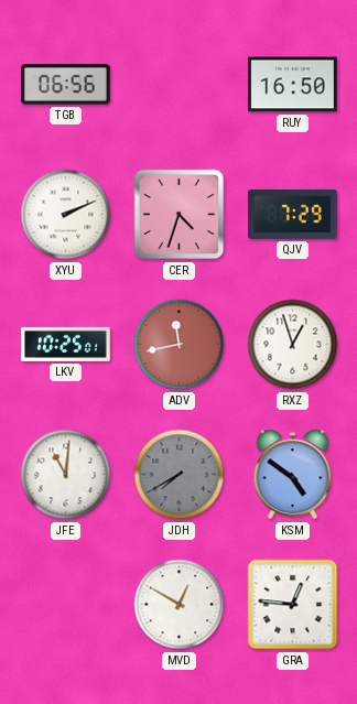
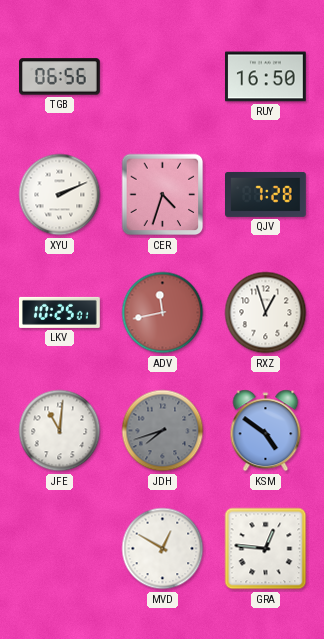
QJV: 7:29 -> 7:28
JDH: 7:40 -> 7:42
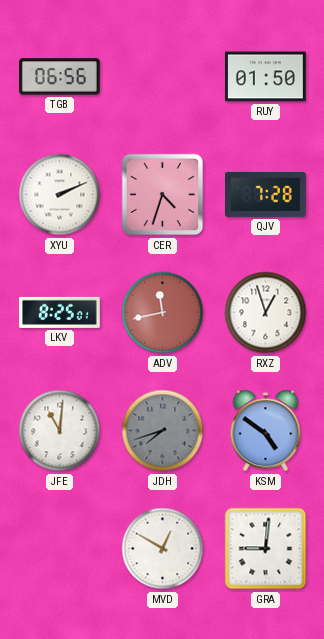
RUY: 16:50 -> 01:50
LKV: 10:25 -> 8:25
GRA: 12:46 -> 9:01
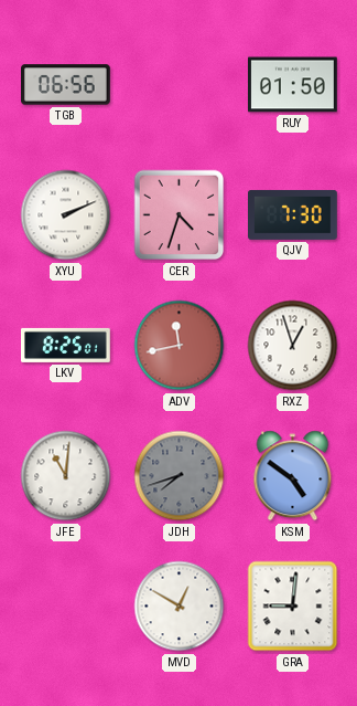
QJV: 7:28 -> 7:30
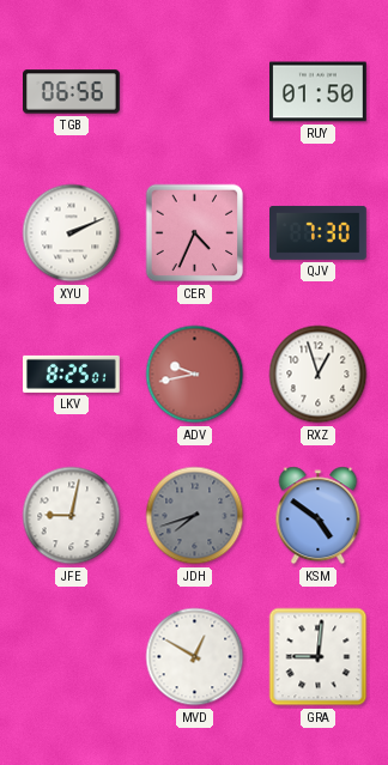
CER: 4:33 -> 4:34
ADV: 11:43 -> 9:43
JFE: 11:01 -> 9:02
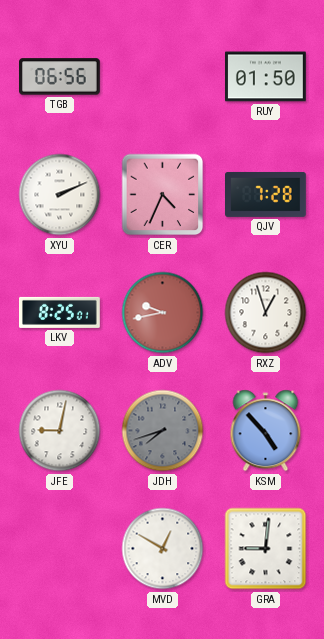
QJV: 7:30 -> 7:28
KSM: 4:51 -> 4:53
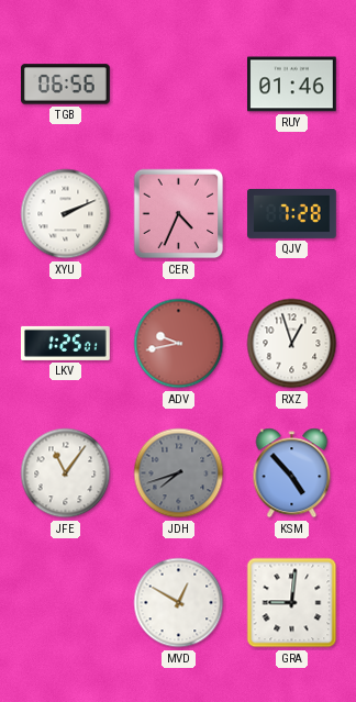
RUY: 01:50 -> 01:46
LKV: 8:25 -> 1:25
JFE: 9:02 -> 11:06
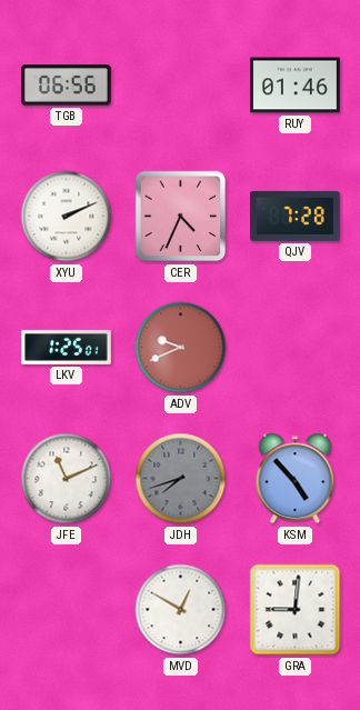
ADV: 9:43 -> 9:41
RXZ: 12:57 -> none
JFE: 11:06 -> 11:11
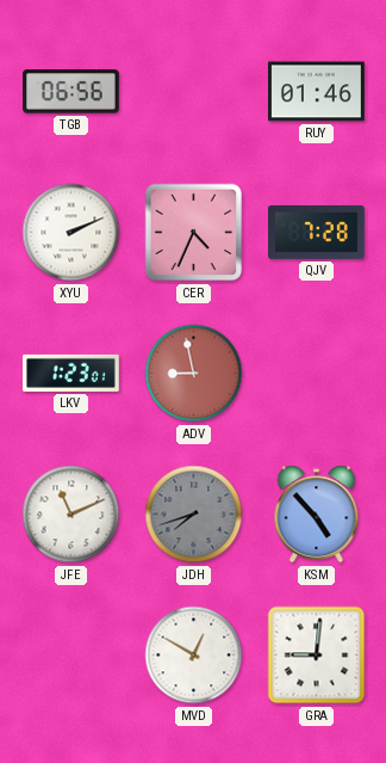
LKV: 1:25 -> 1:23
ADV: 9:41 -> 8:58
